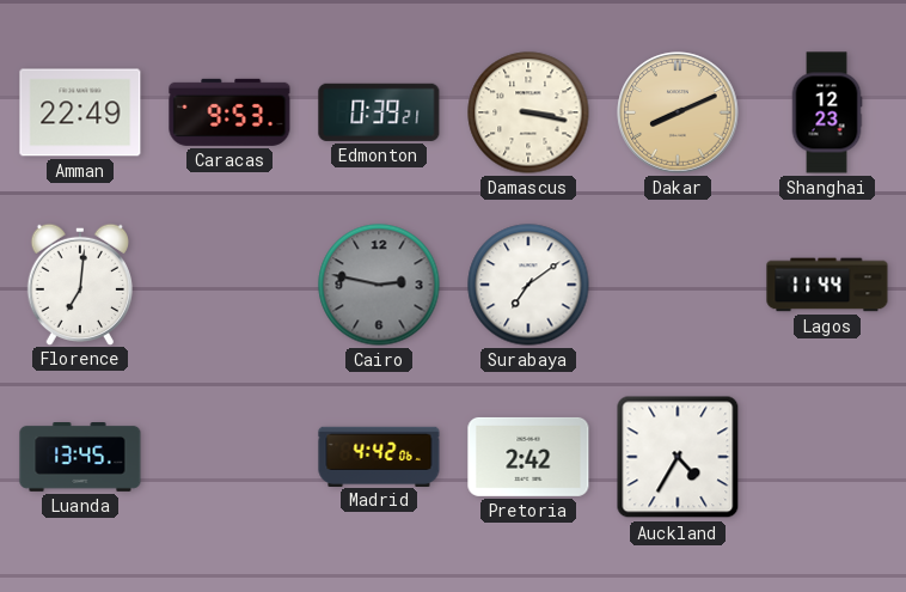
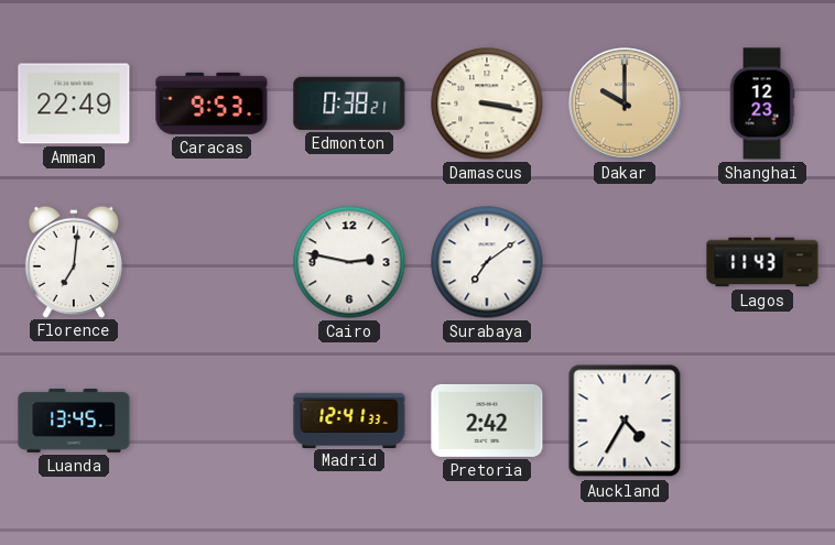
Edmonton: 0:39 -> 0:38
Dakar: 8:11 -> 10:00
Cairo dial: grey -> white
Lagos: 11:44 -> 11:43
Madrid: 4:42 -> 12:41
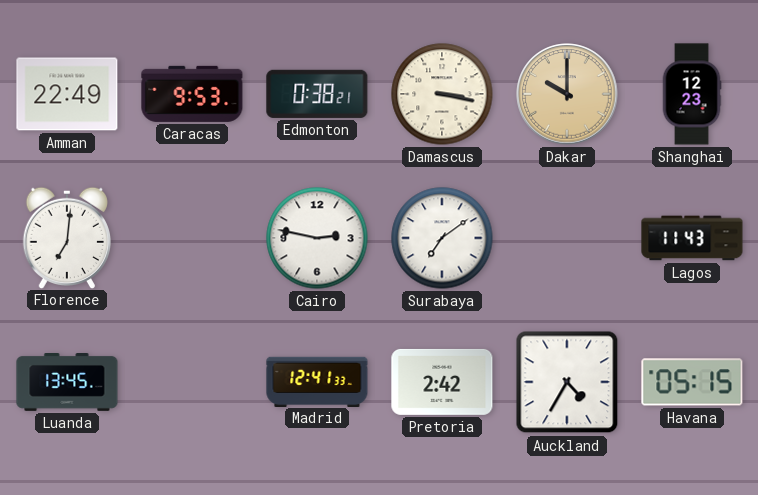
Havana: none -> 05:15
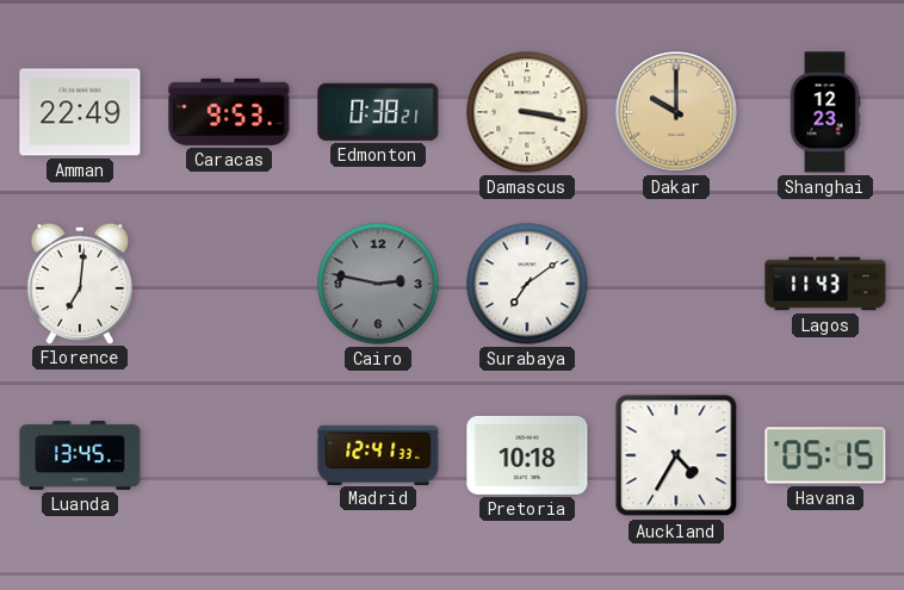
Cairo dial: white -> grey
Pretoria: 2:42 -> 10:18
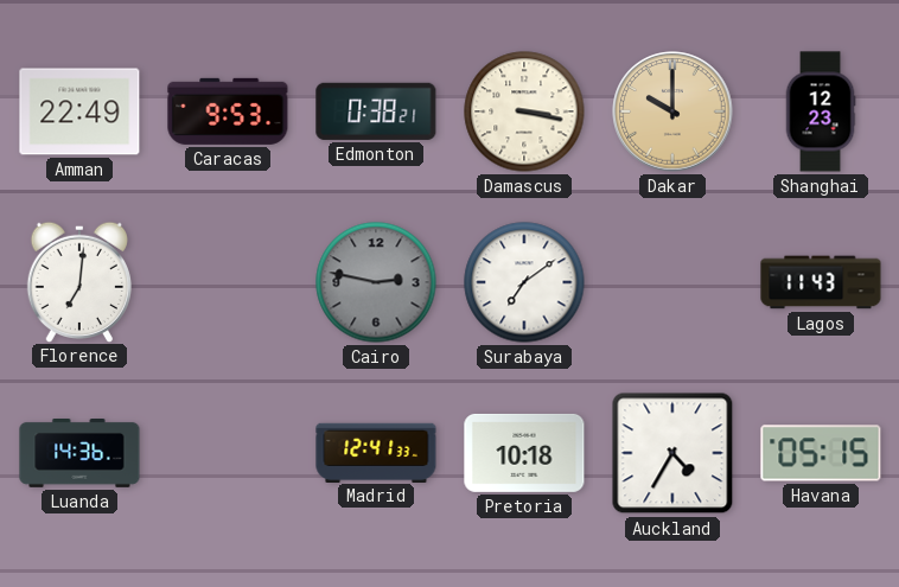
Luanda: 13:45 -> 14:36
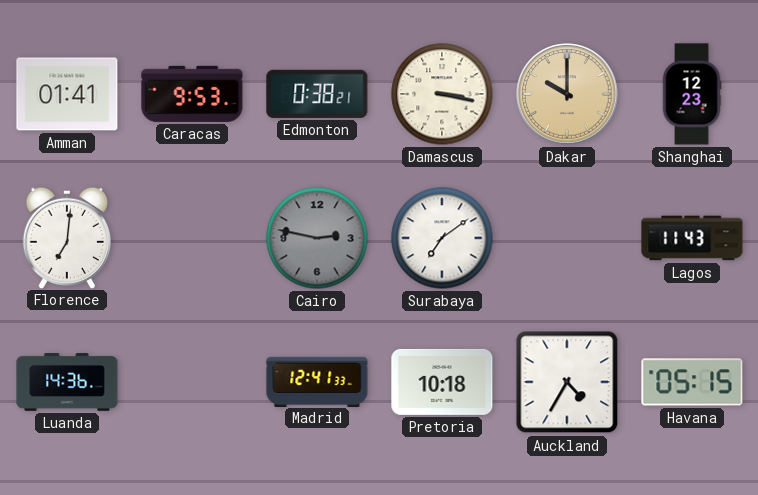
Amman: 22:49 -> 01:41
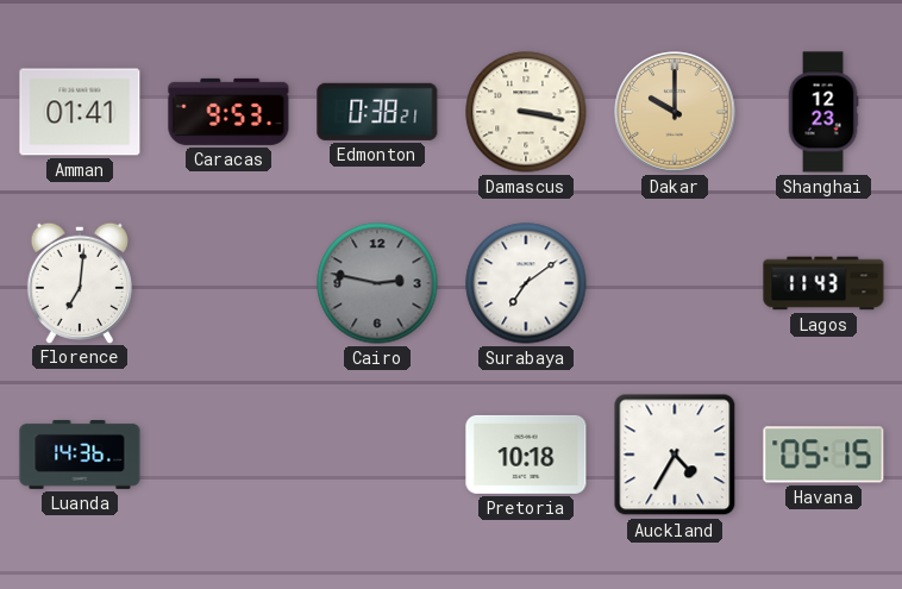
Madrid: 12:41 -> none
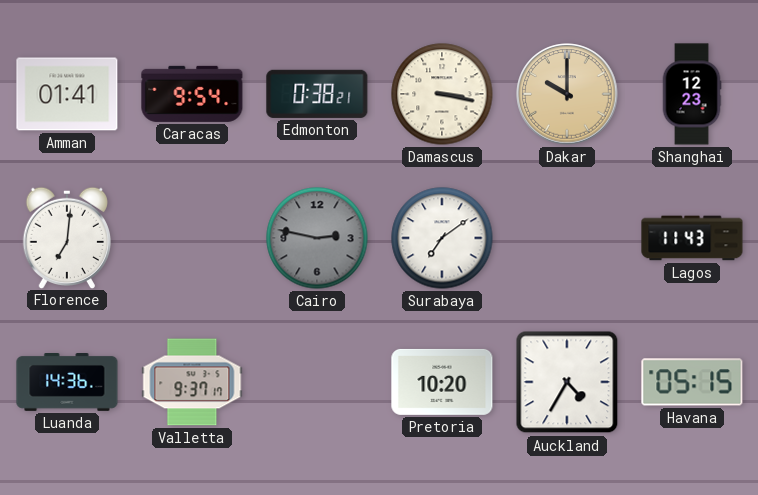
Caracas: 9:53 -> 9:54
Valletta: none -> 9:37
Pretoria: 10:18 -> 10:20
